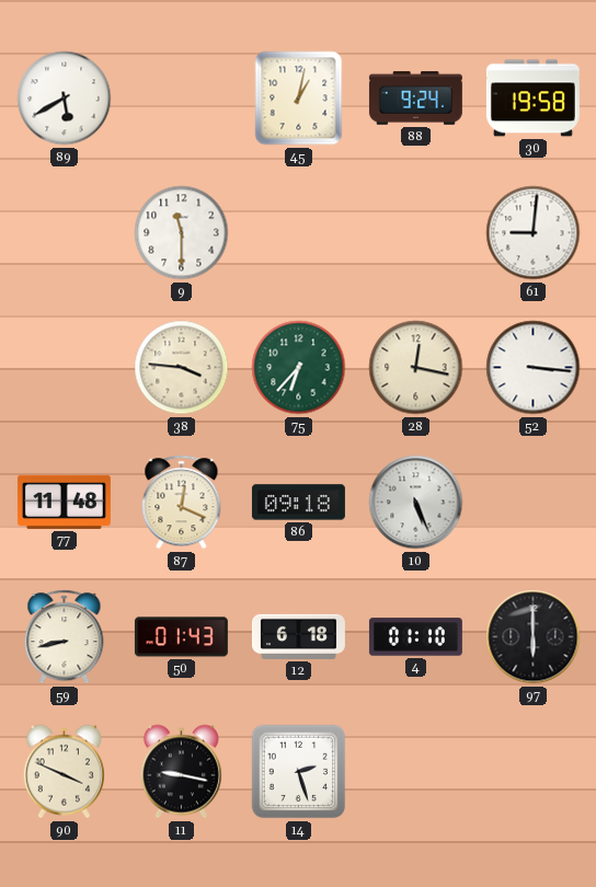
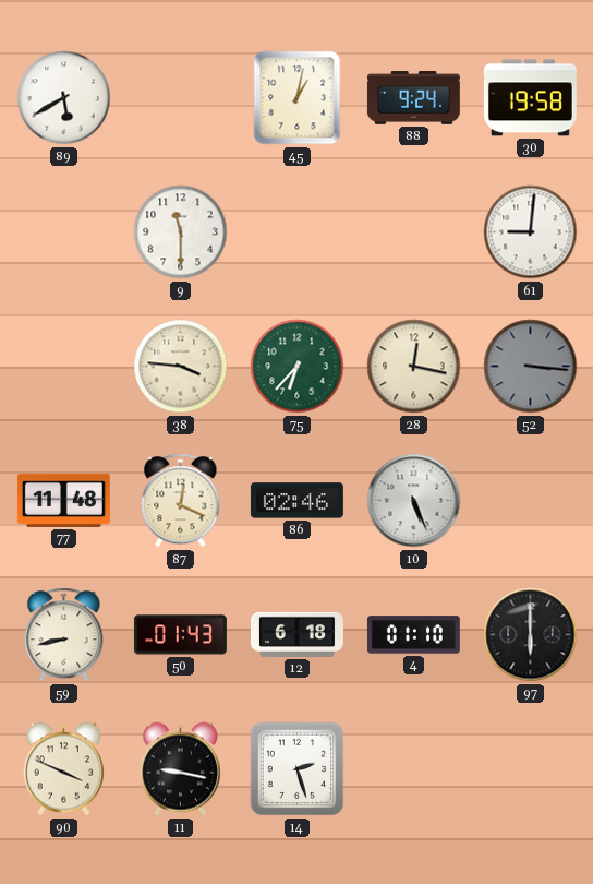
52 dial: white -> grey
86: 09:18 -> 02:46
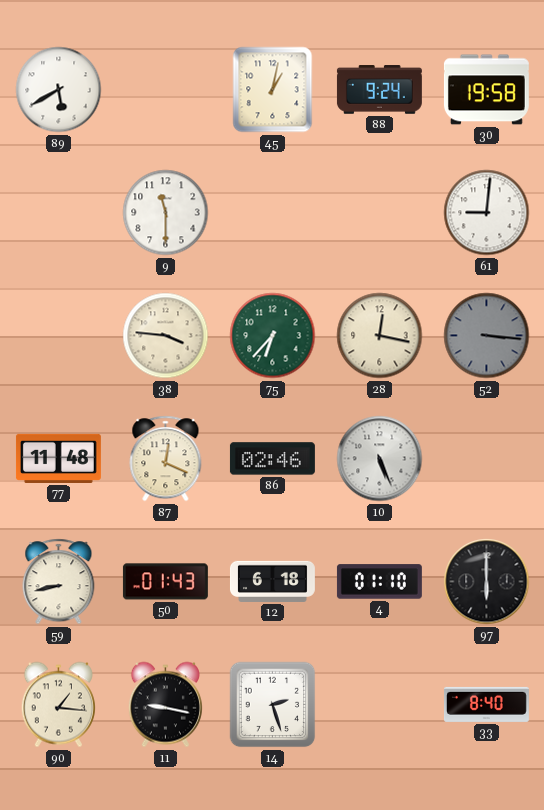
90: 3:49 -> 1:16
33: none -> 8:40
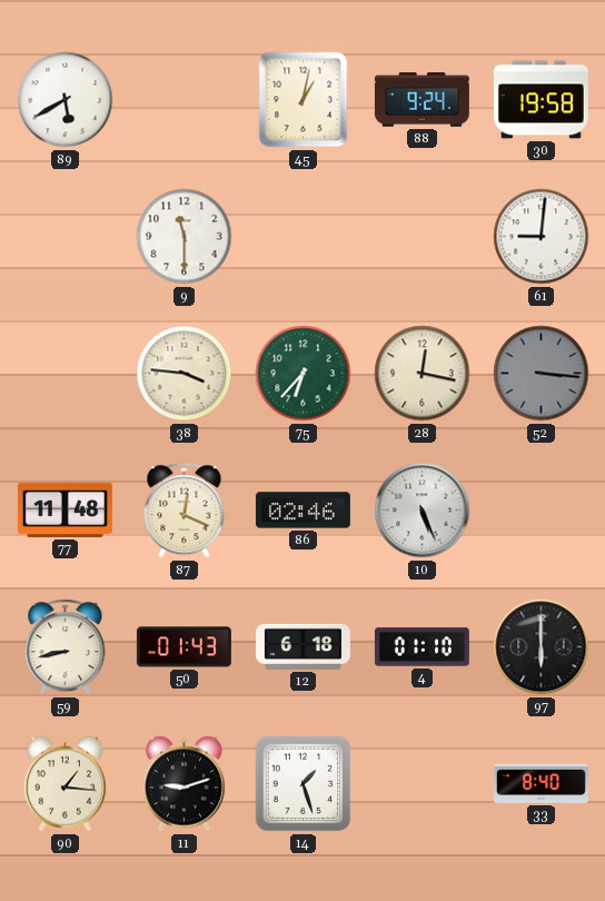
11: 9:17 -> 9:12
14: 2:27 -> 1:27
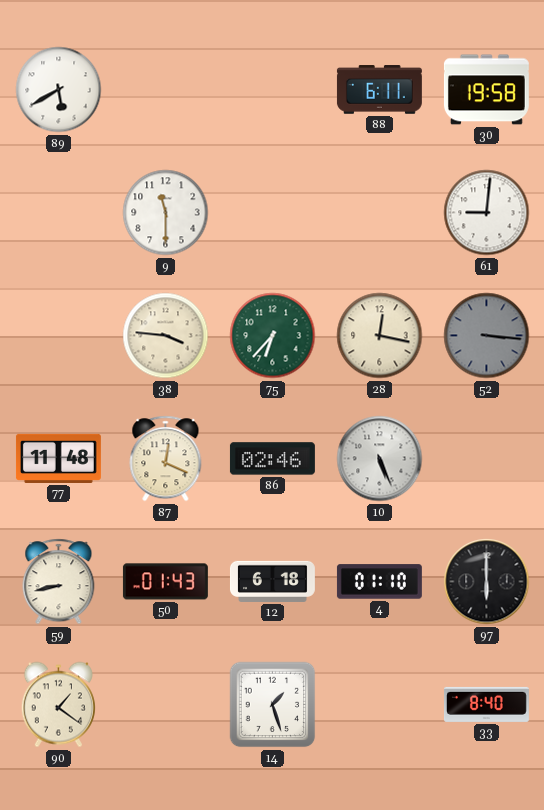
45: 1:02 -> none
88: 9:24 -> 6:11
90: 1:16 -> 1:21
11: 9:12 -> none
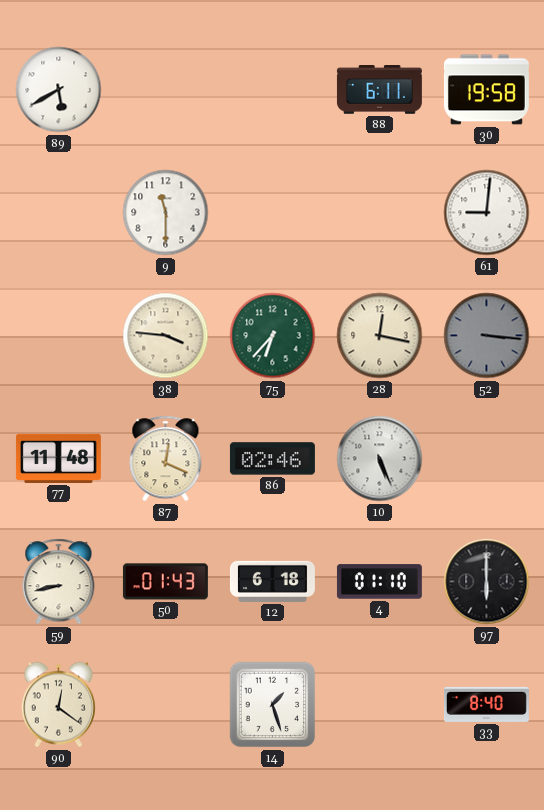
90: 1:21 -> 12:21
